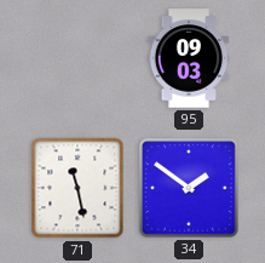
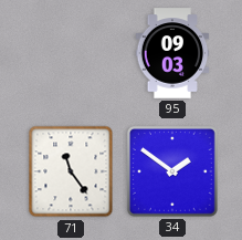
71: 11:28 -> 11:24
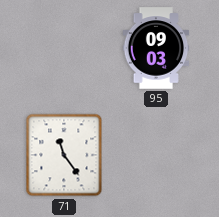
34: 1:51 -> none
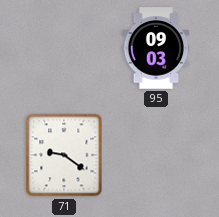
71: 11:24 -> 9:21
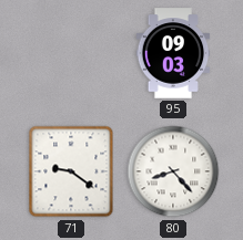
80: none -> 8:23
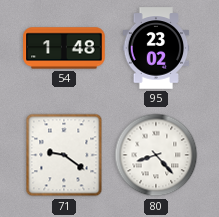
54: none -> 1:48
95: 09:03 -> 23:02
